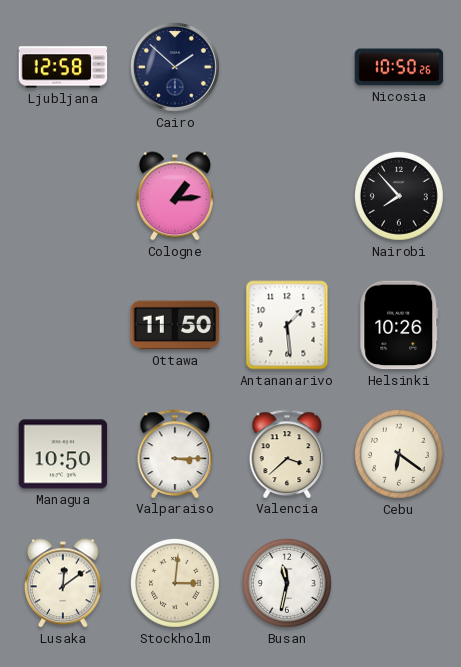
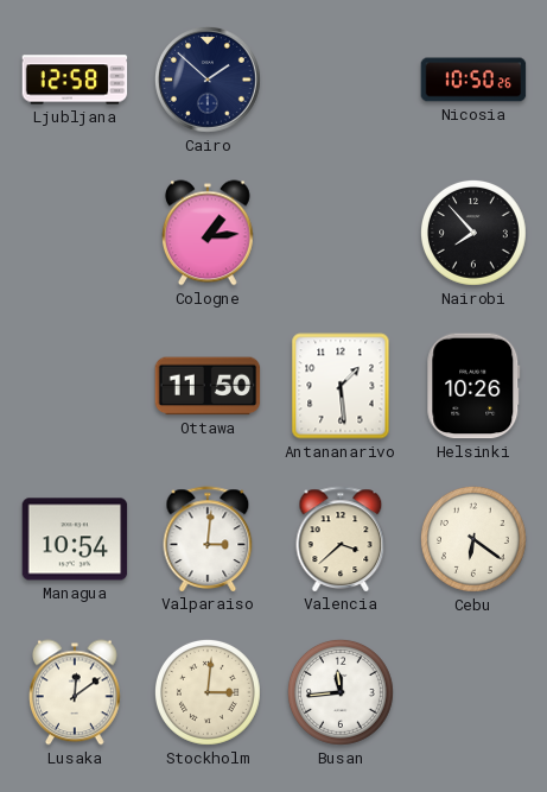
Managua: 10:50 -> 10:54
Valparaiso: 3:15 -> 3:01
Busan: 11:32 -> 11:44
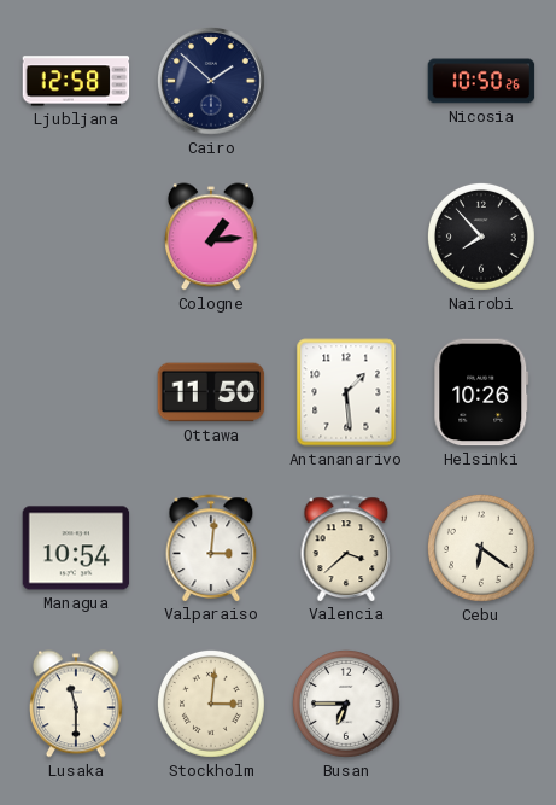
Lusaka: 12:09 -> 11:30
Busan: 11:44 -> 6:45
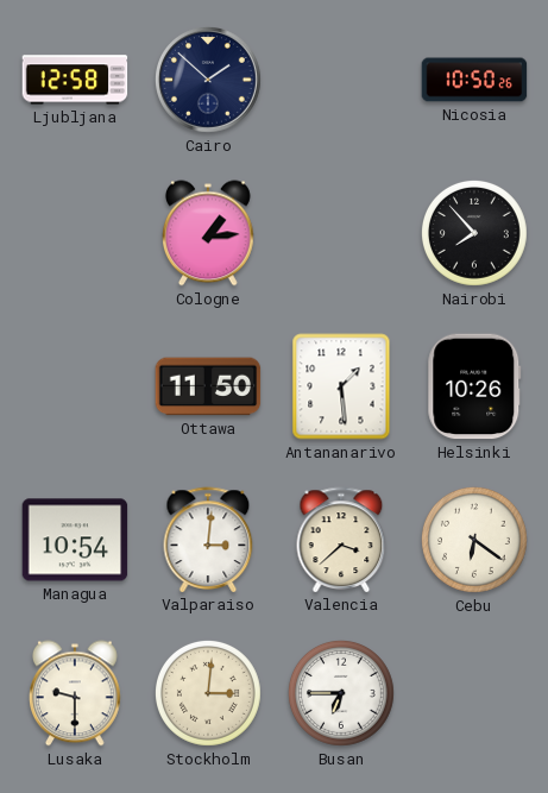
Lusaka: 11:30 -> 9:30
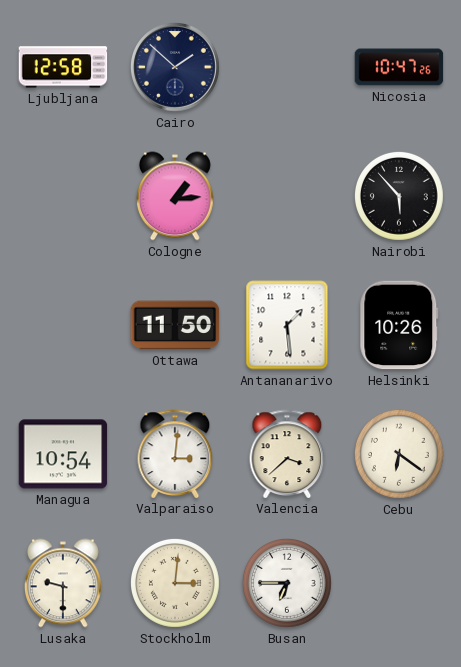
Nicosia: 10:50 -> 10:47
Nairobi: 7:53 -> 5:53
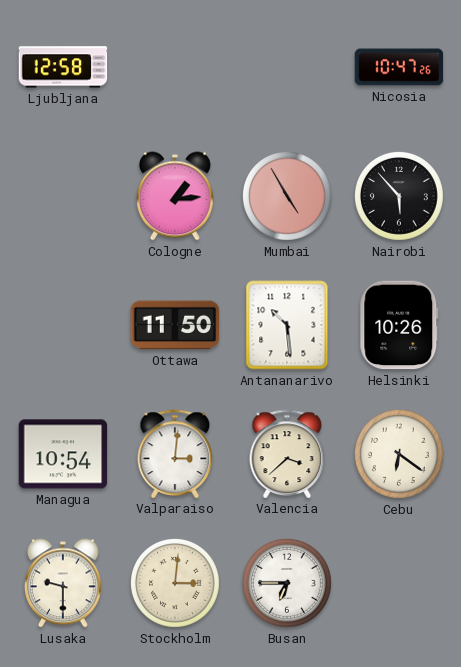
Cairo: 1:52 -> none
Mumbai: none -> 4:55
Antananarivo: 1:29 -> 10:29
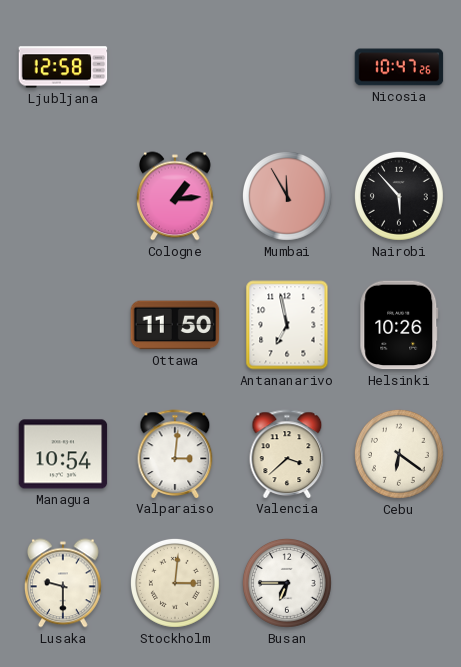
Mumbai: 4:55 -> 11:55
Antananarivo: 10:29 -> 6:58
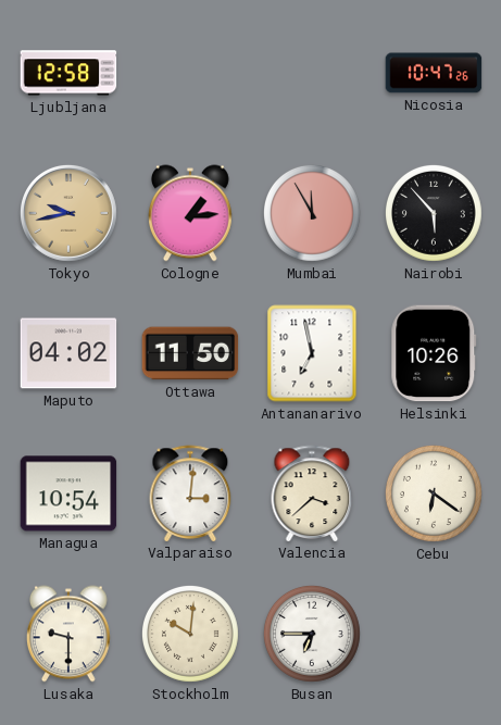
Tokyo: none -> 9:43
Maputo: none -> 04:02
Stockholm: 3:01 -> 10:01
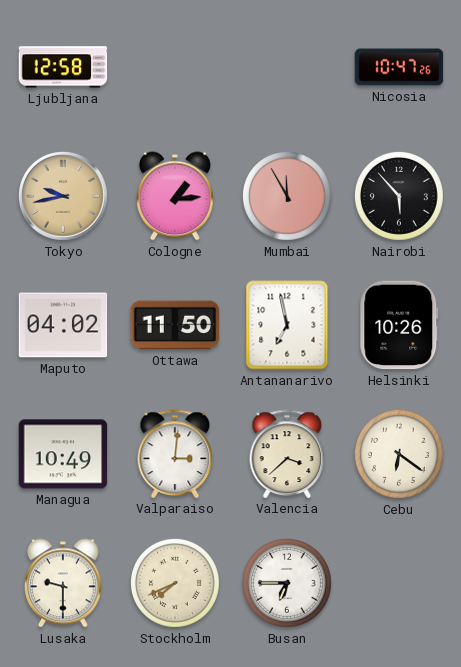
Managua: 10:54 -> 10:49
Stockholm: 10:01 -> 7:41
